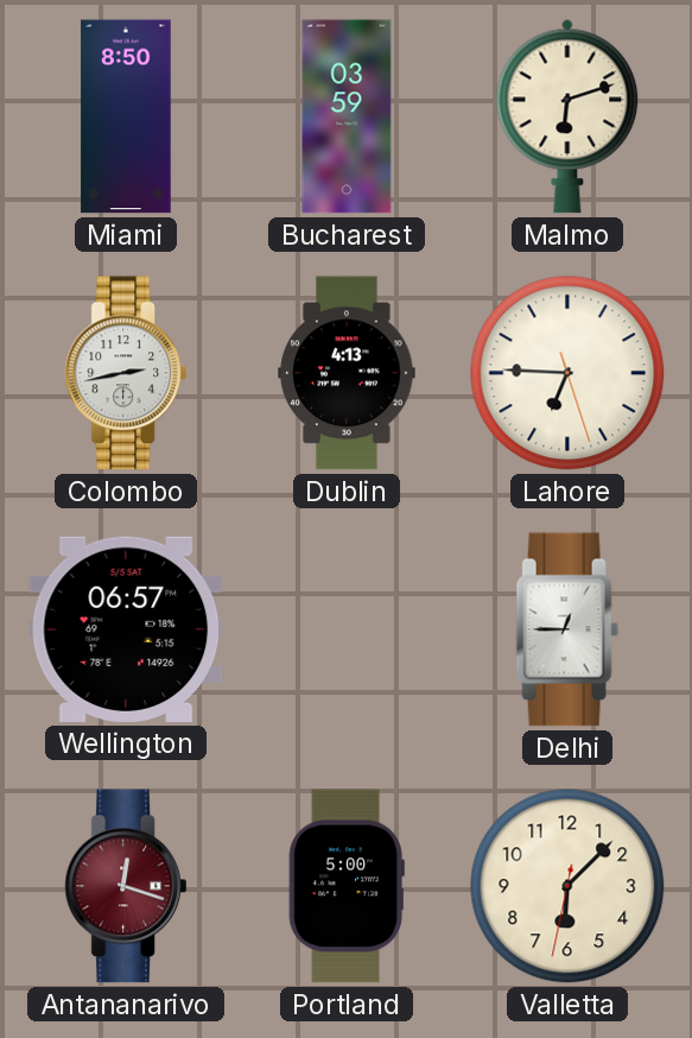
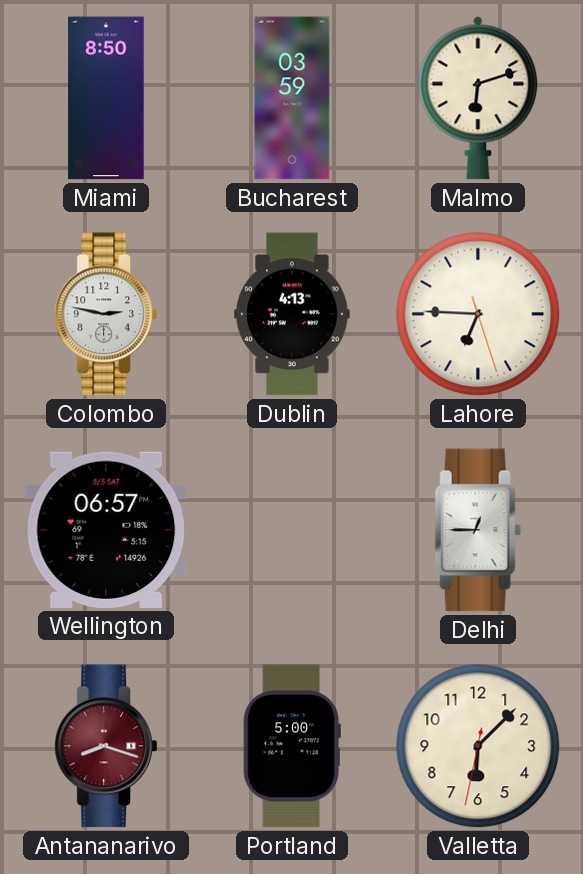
Colombo: 2:43 -> 2:47
Antananarivo: 12:18 -> 8:18
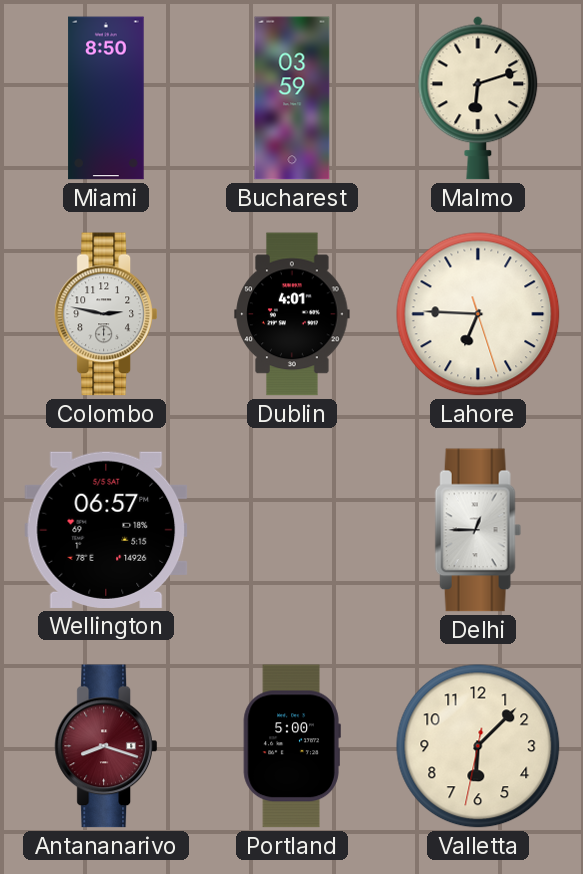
Dublin: 4:13 -> 4:01
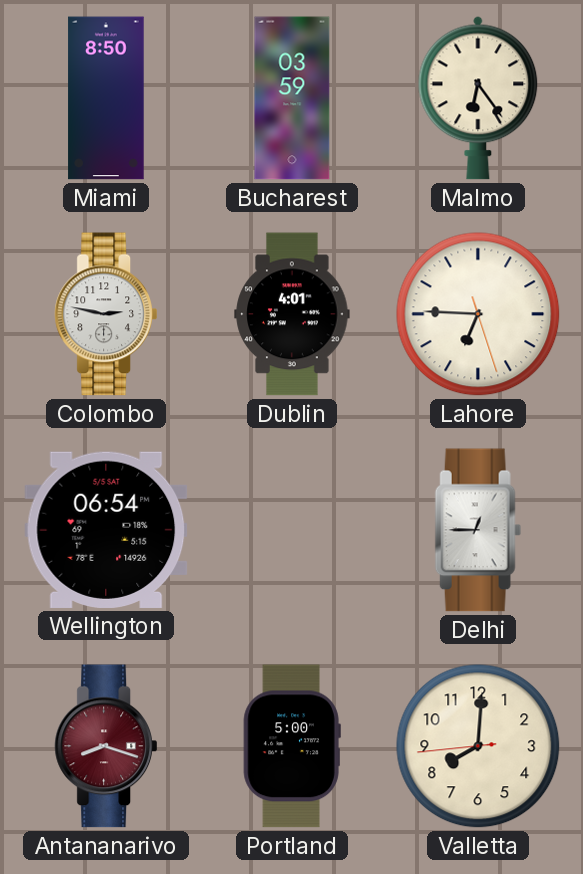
Malmo: 6:12 -> 6:24
Wellington: 06:57 -> 06:54
Valletta: 6:07 -> 8:00
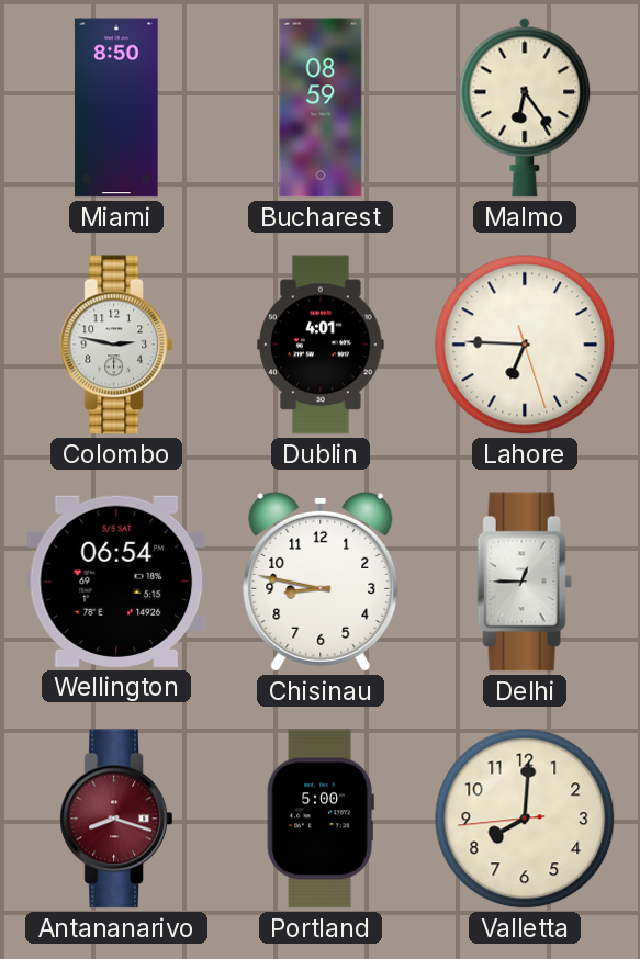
Bucharest: 03:59 -> 08:59
Chisinau: none -> 8:47
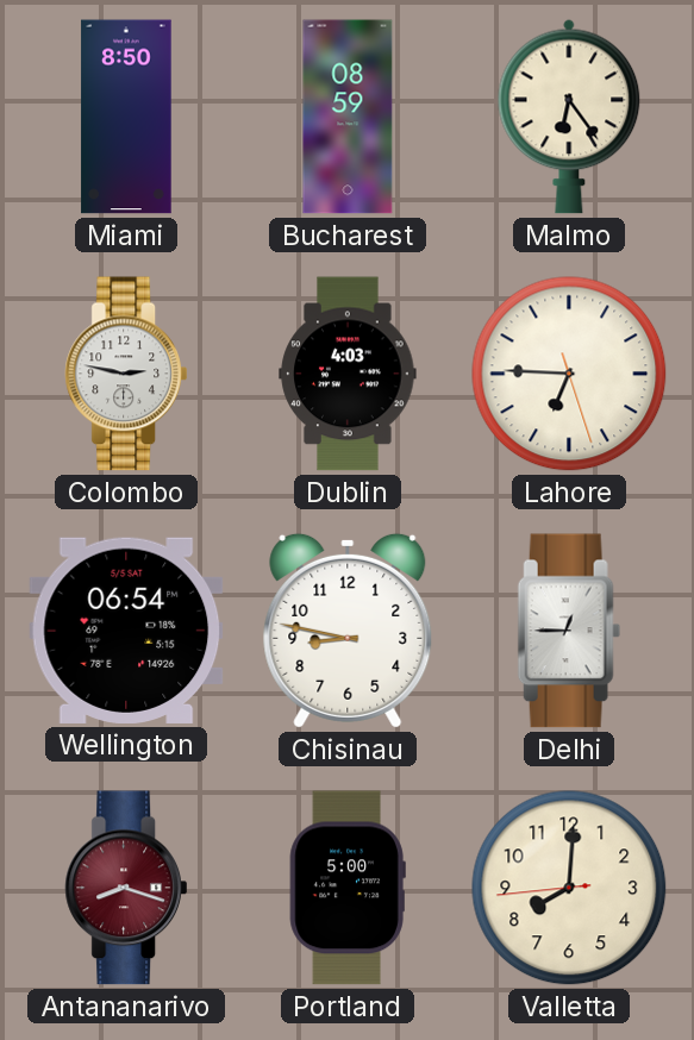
Dublin: 4:01 -> 4:03
